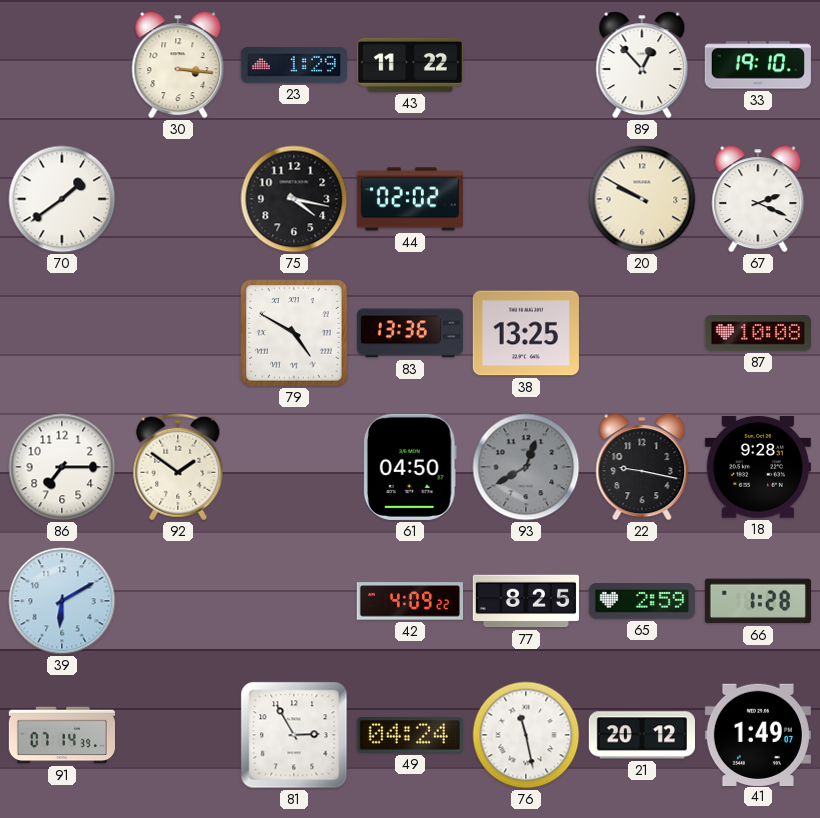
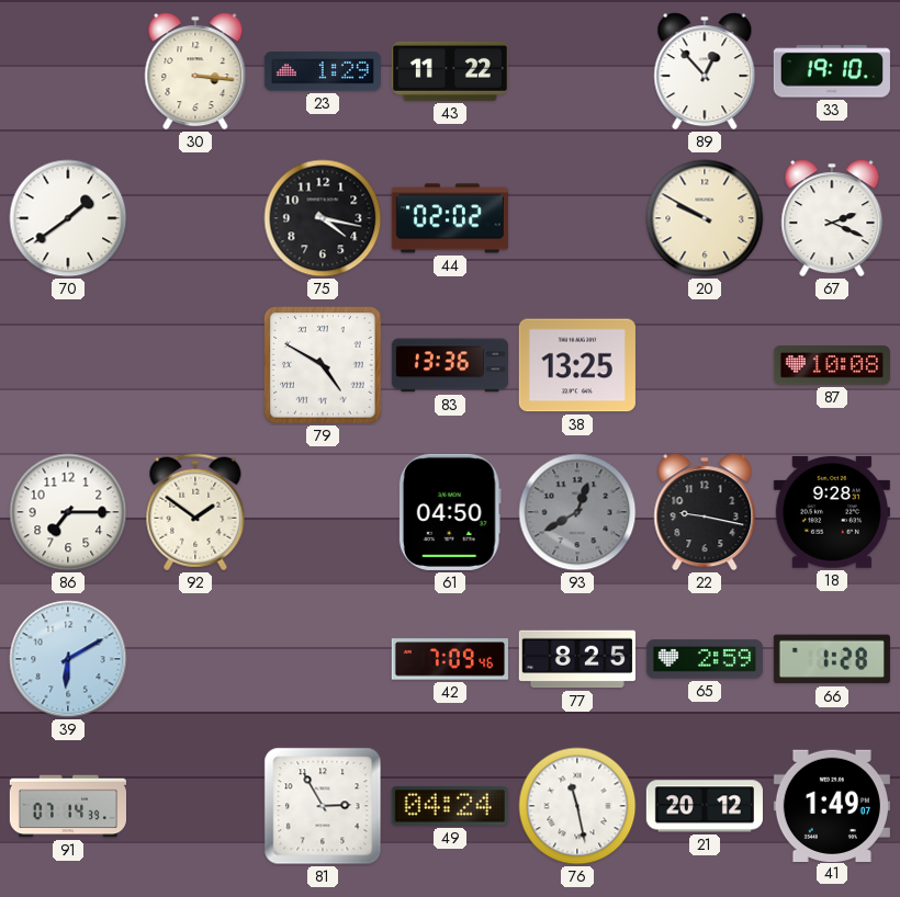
42: 4:09 -> 7:09
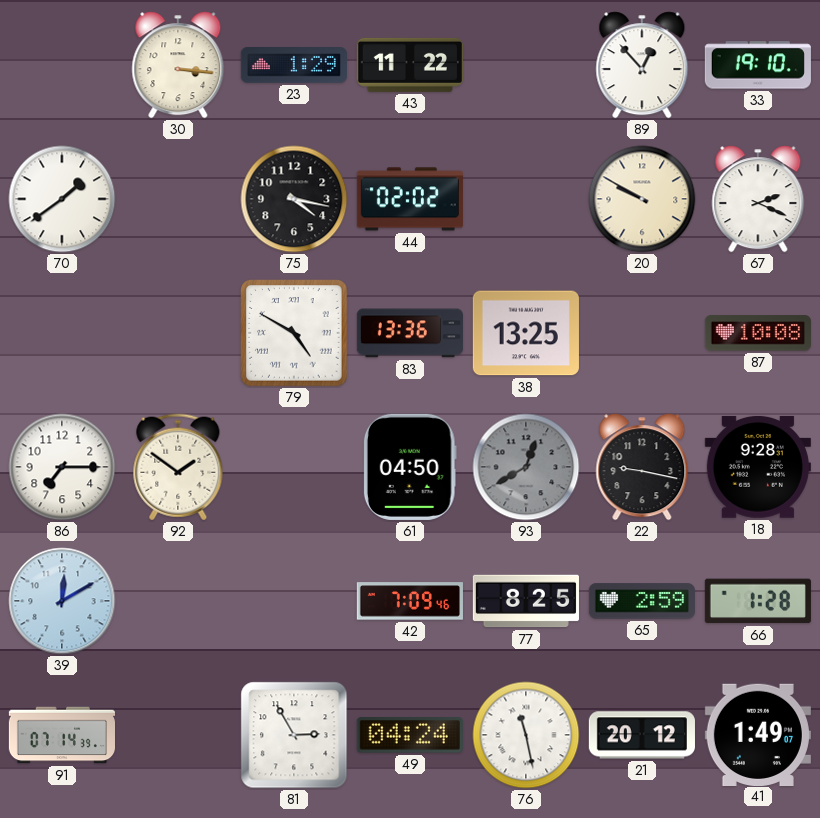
39: 6:10 -> 12:10
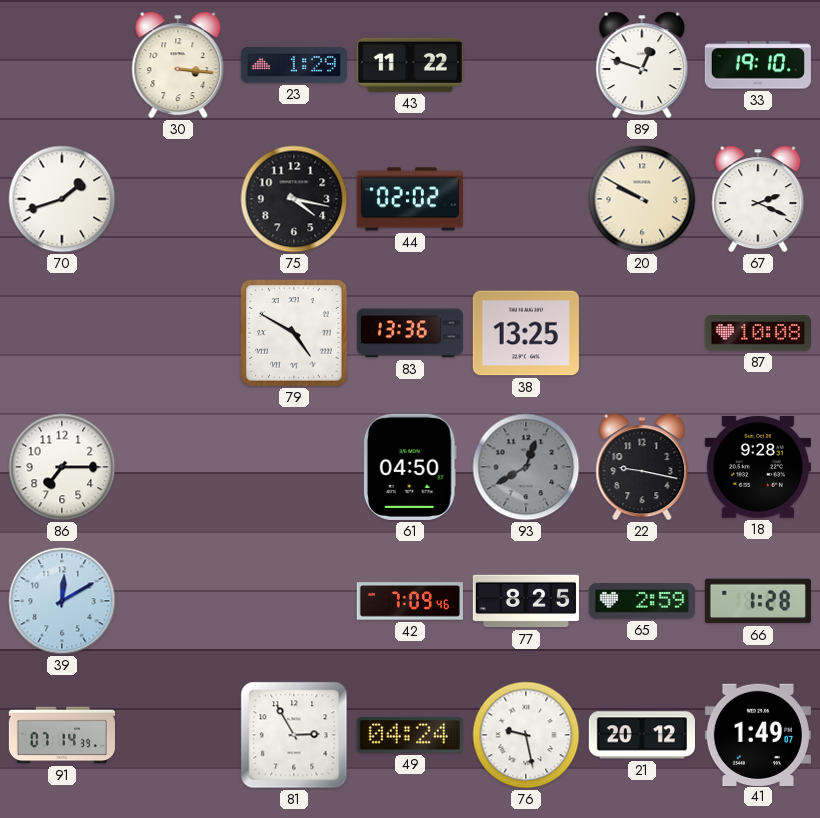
89: 12:53 -> 12:48
70: 1:39 -> 1:42
92: 1:51 -> none
76: 11:28 -> 9:28
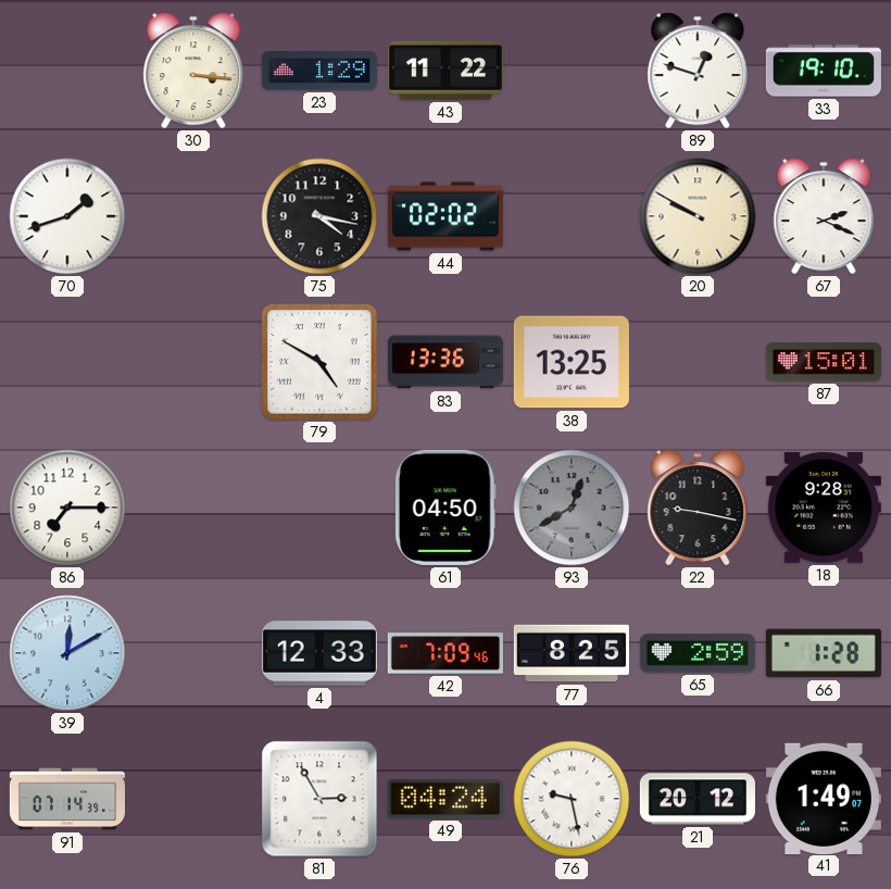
87: 10:08 -> 15:01
4: none -> 12:33
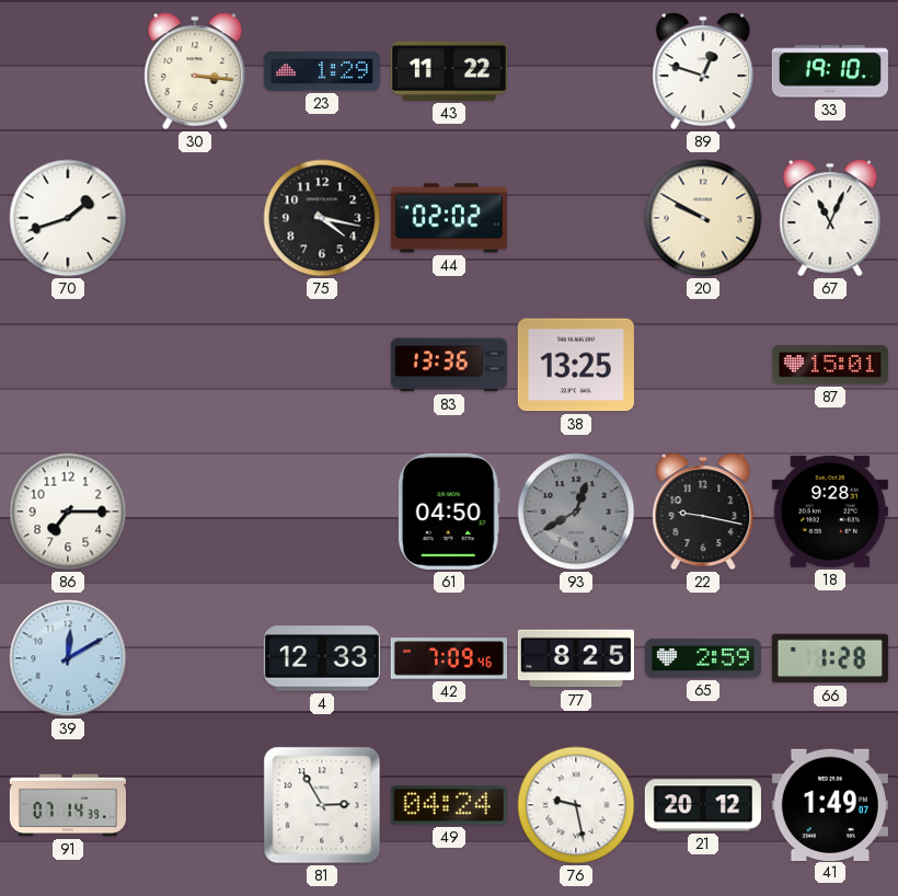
67: 2:19 -> 11:04
79: 4:50 -> none
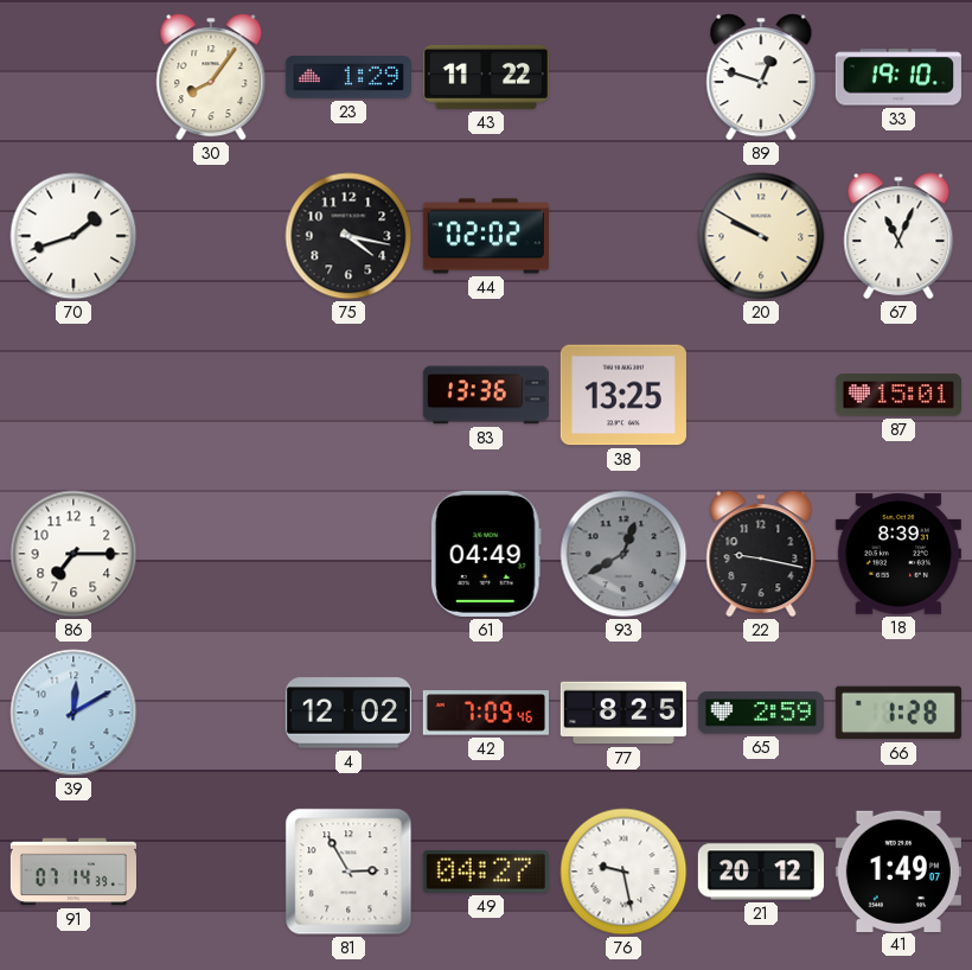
30: 3:16 -> 8:06
61: 04:50 -> 04:49
18: 9:28 -> 8:39
4: 12:33 -> 12:02
49: 04:24 -> 04:27
